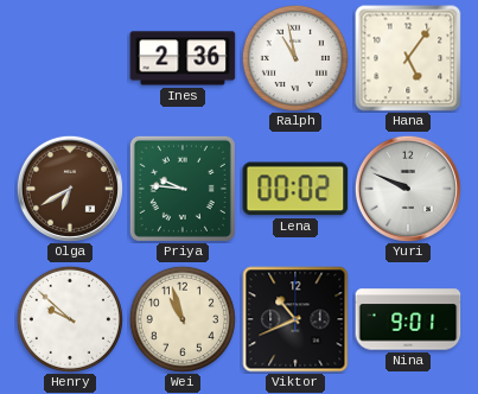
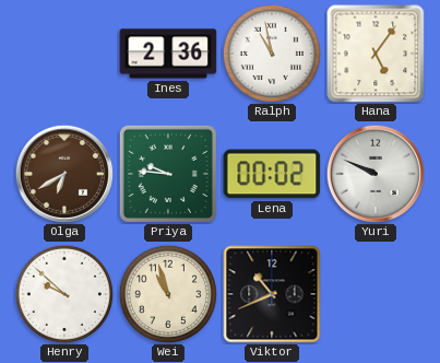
Nina: 9:01 -> none
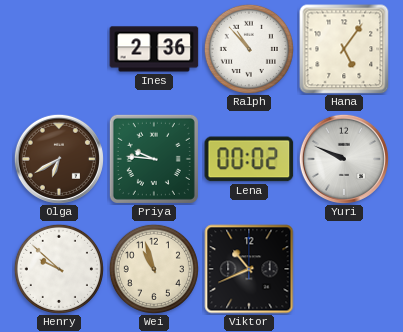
Ralph: 10:58 -> 10:53
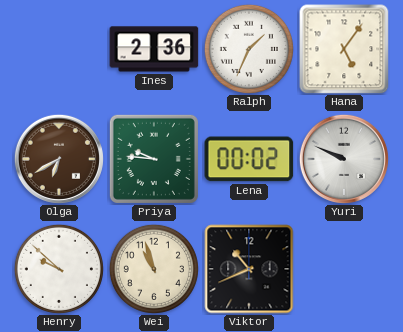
Ralph: 10:53 -> 1:34
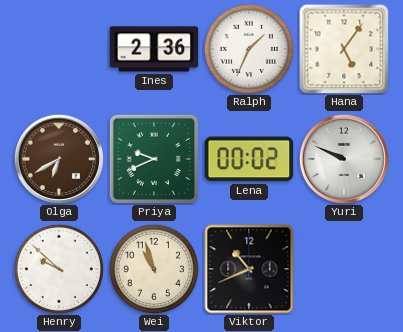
Priya: 9:46 -> 9:41
